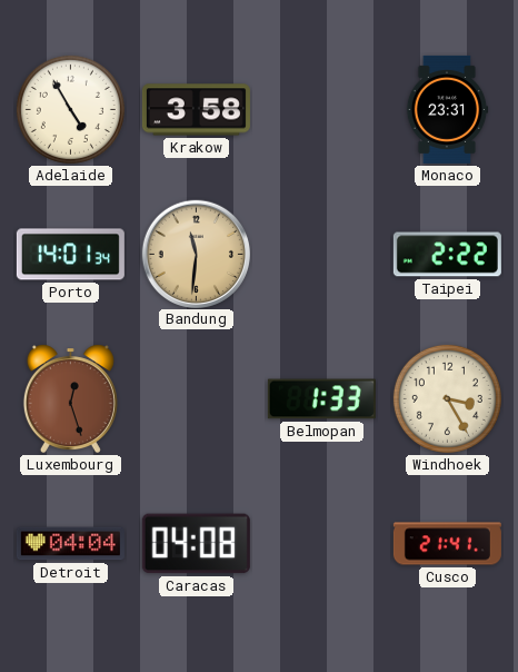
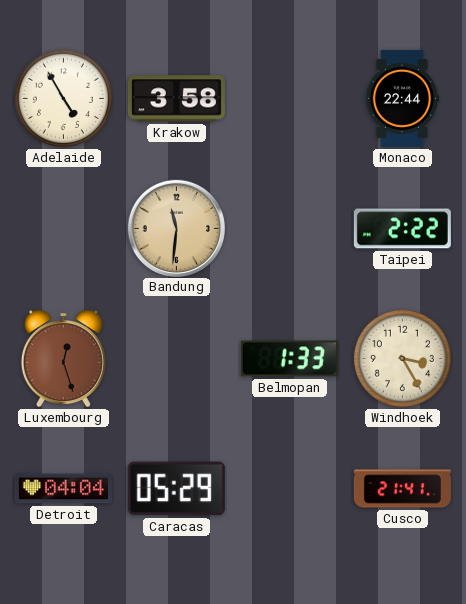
Monaco: 23:31 -> 22:44
Porto: 14:01 -> none
Caracas: 04:08 -> 05:29
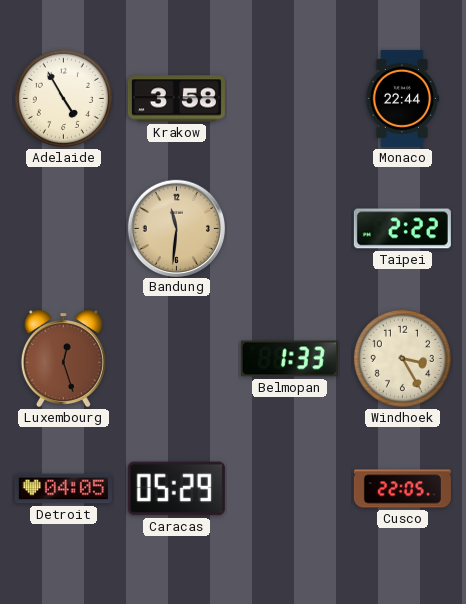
Detroit: 04:04 -> 04:05
Cusco: 21:41 -> 22:05
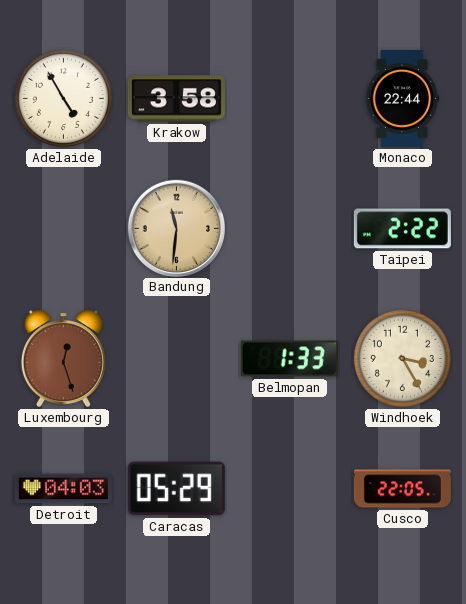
Detroit: 04:05 -> 04:03
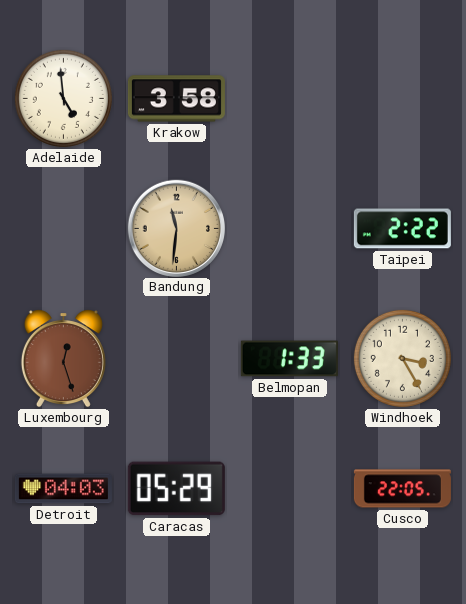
Adelaide: 4:55 -> 4:59
Monaco: 22:44 -> none
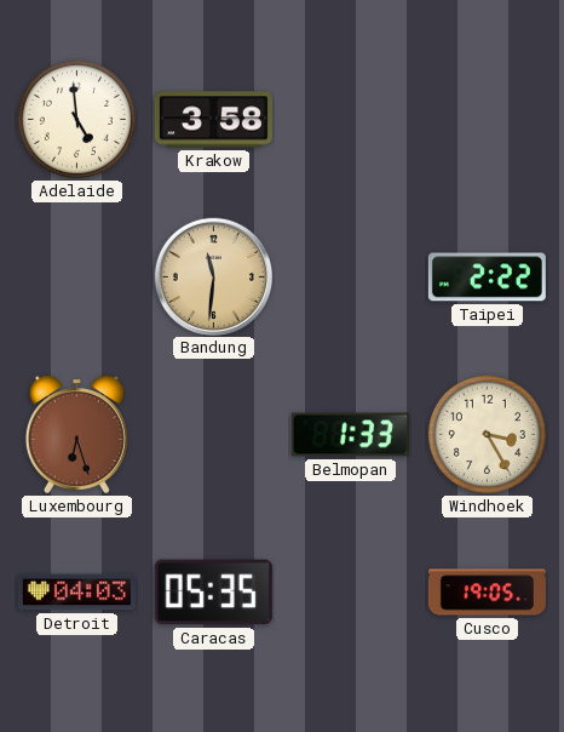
Luxembourg: 12:27 -> 6:27
Caracas: 05:29 -> 05:35
Cusco: 22:05 -> 19:05
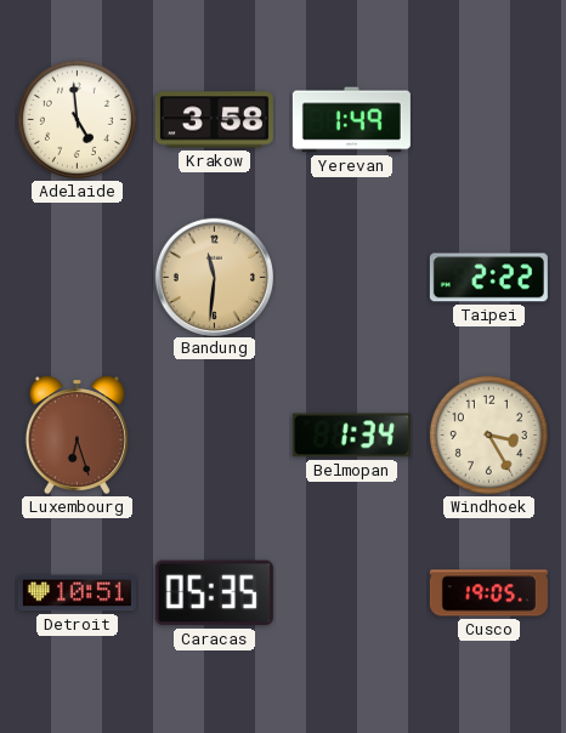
Yerevan: none -> 1:49
Belmopan: 1:33 -> 1:34
Detroit: 04:03 -> 10:51
